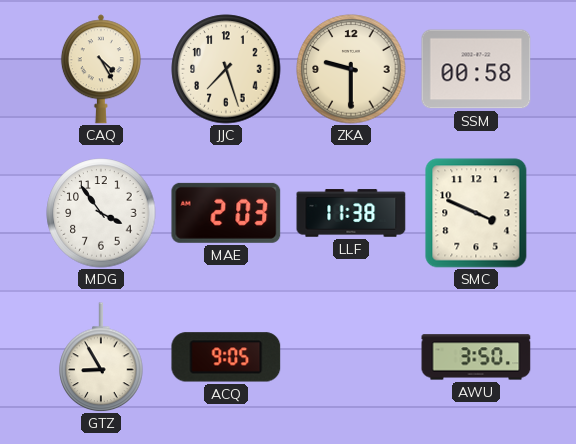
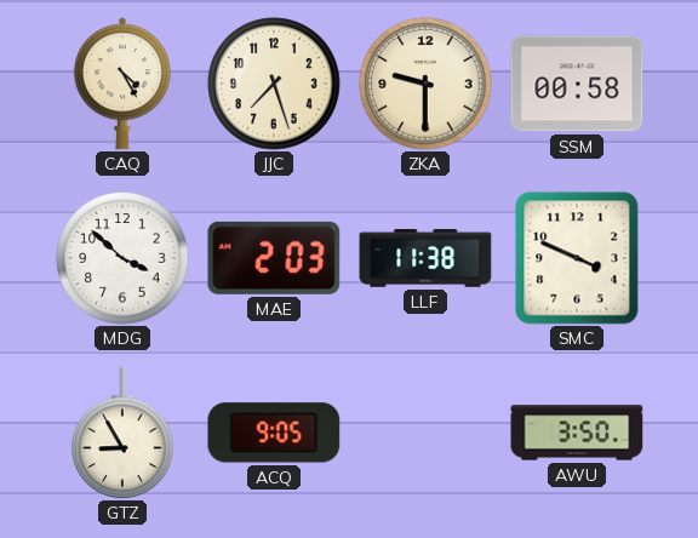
MDG: 3:54 -> 3:52
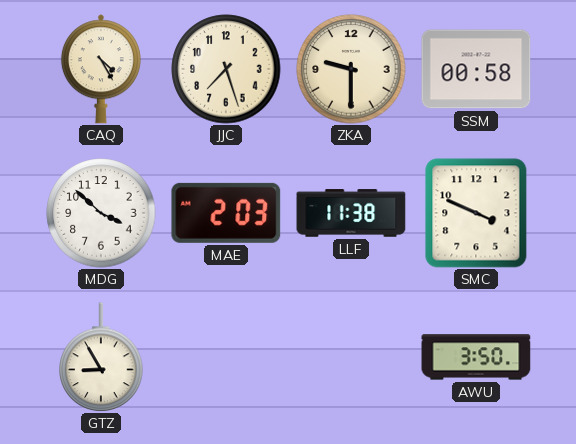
ACQ: 9:05 -> none
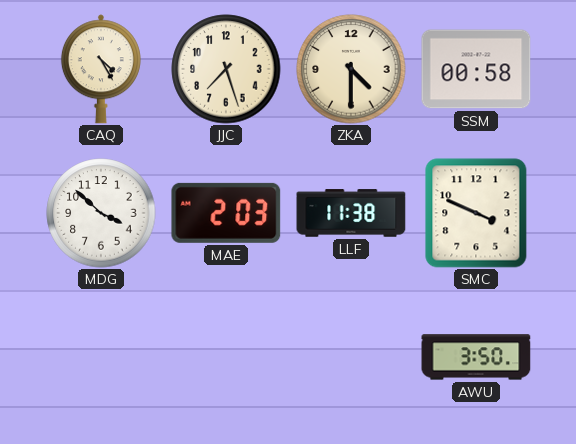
ZKA: 9:30 -> 4:30
GTZ: 8:55 -> none
